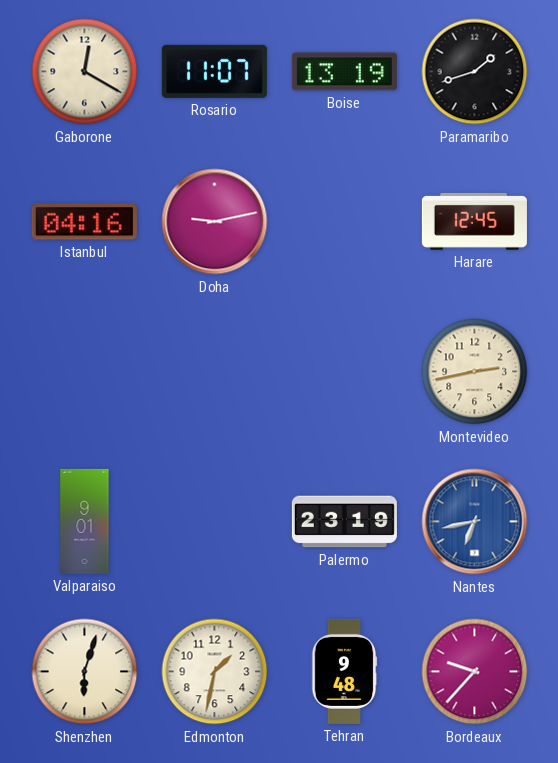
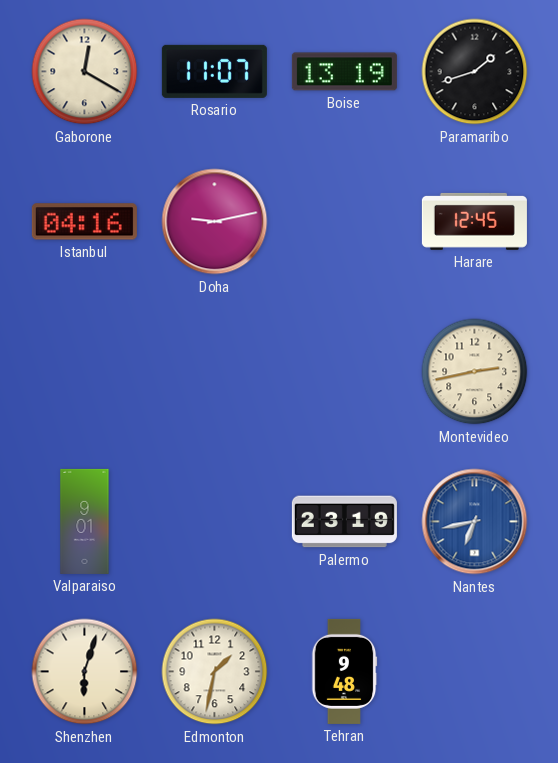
Bordeaux: 9:37 -> none
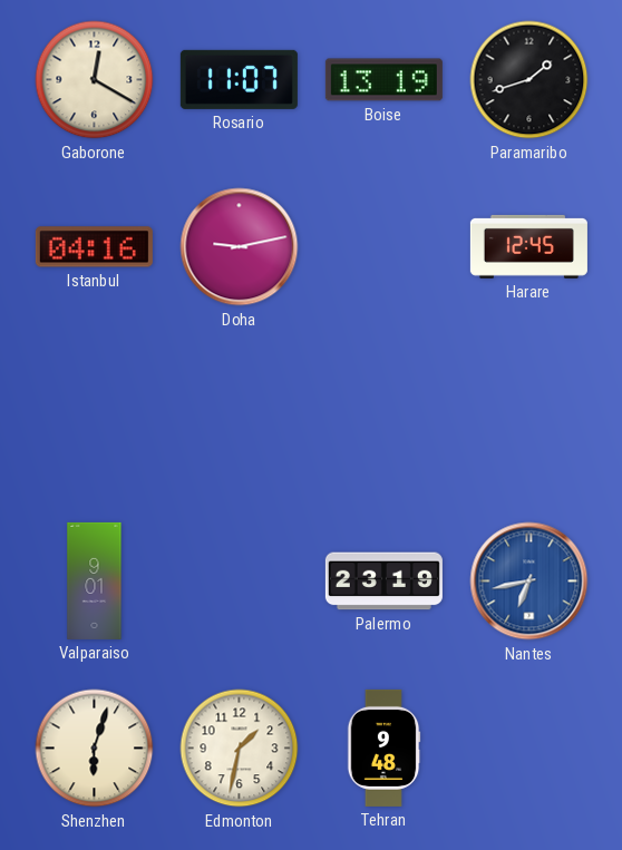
Montevideo: 2:43 -> none
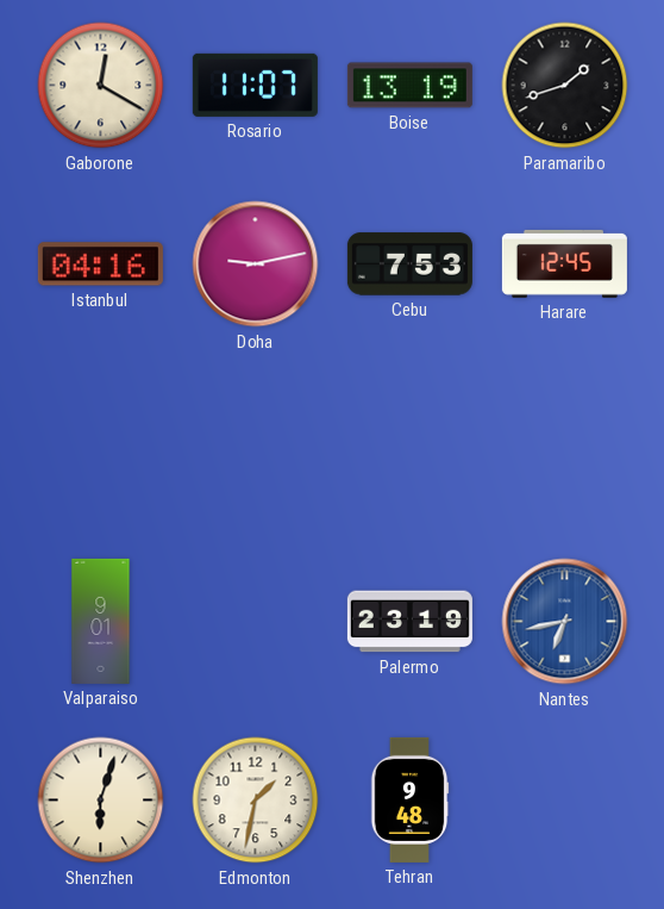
Cebu: none -> 7:53
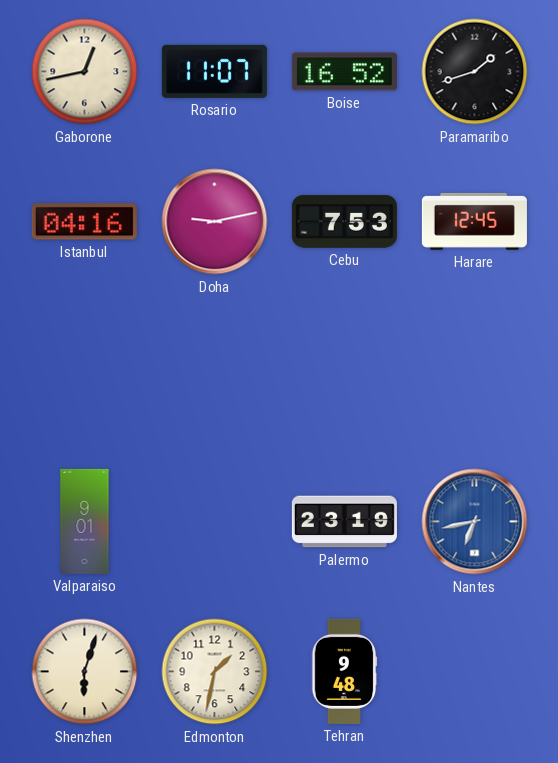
Gaborone: 12:20 -> 12:43
Boise: 13:19 -> 16:52
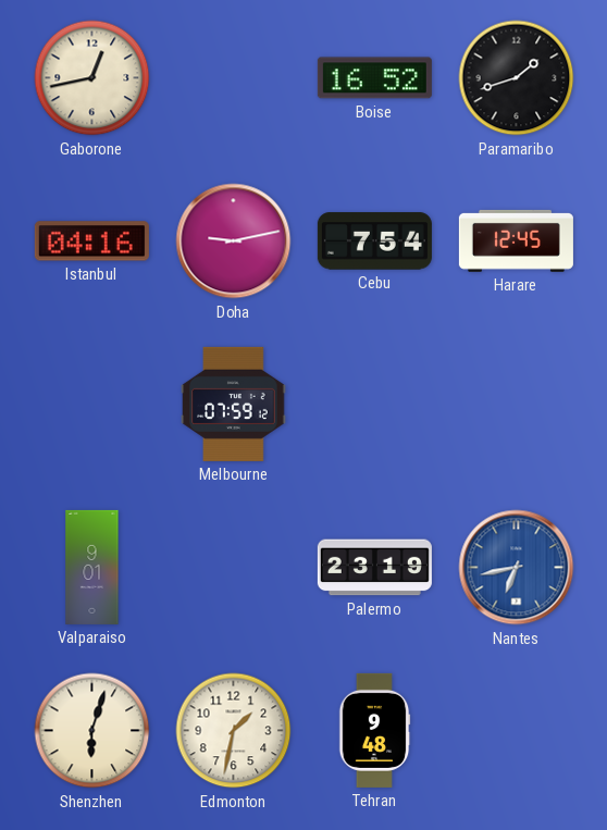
Rosario: 11:07 -> none
Cebu: 7:53 -> 7:54
Melbourne: none -> 07:59
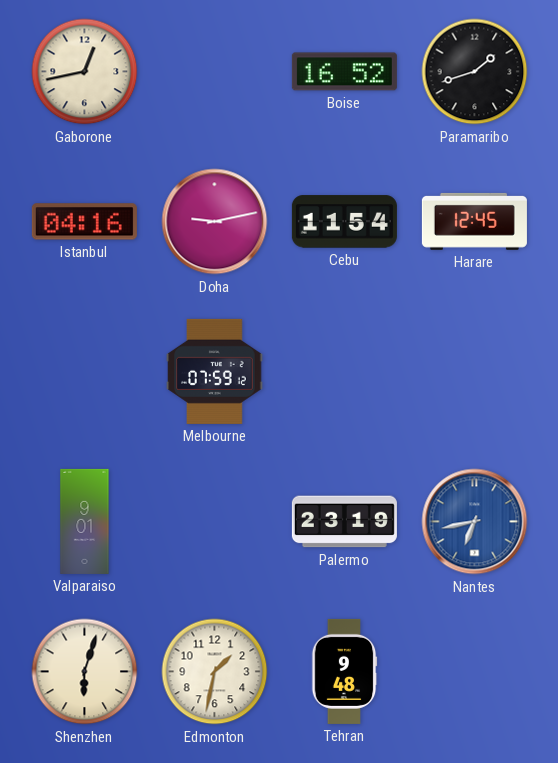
Cebu: 7:54 -> 11:54
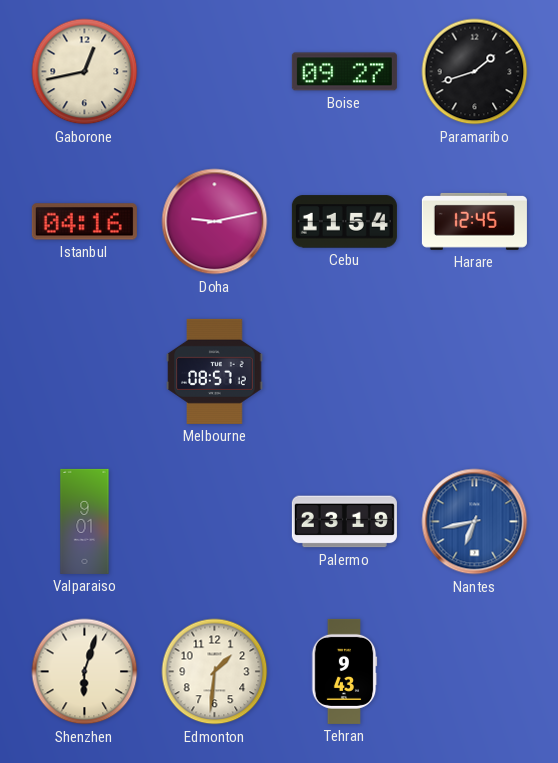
Boise: 16:52 -> 09:27
Melbourne: 07:59 -> 08:57
Edmonton: 1:32 -> 1:31
Tehran: 9:48 -> 9:43
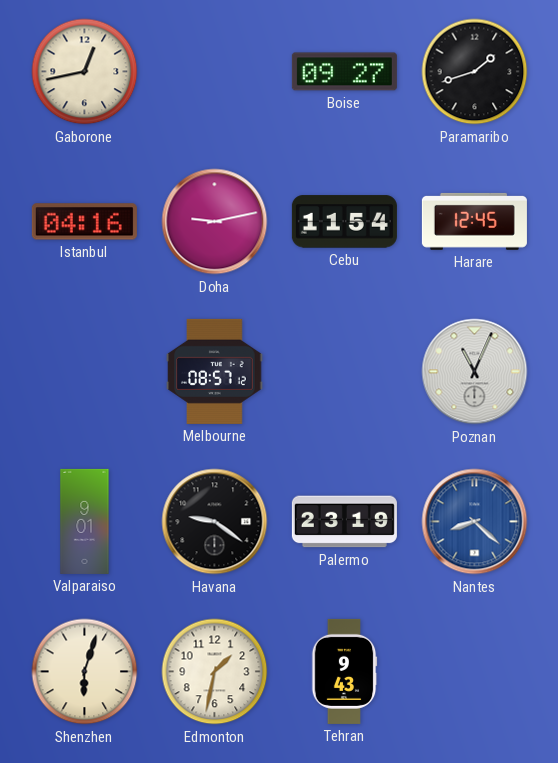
Poznan: none -> 11:04
Havana: none -> 9:21
Nantes: 6:43 -> 8:22
Edmonton: 1:31 -> 1:32
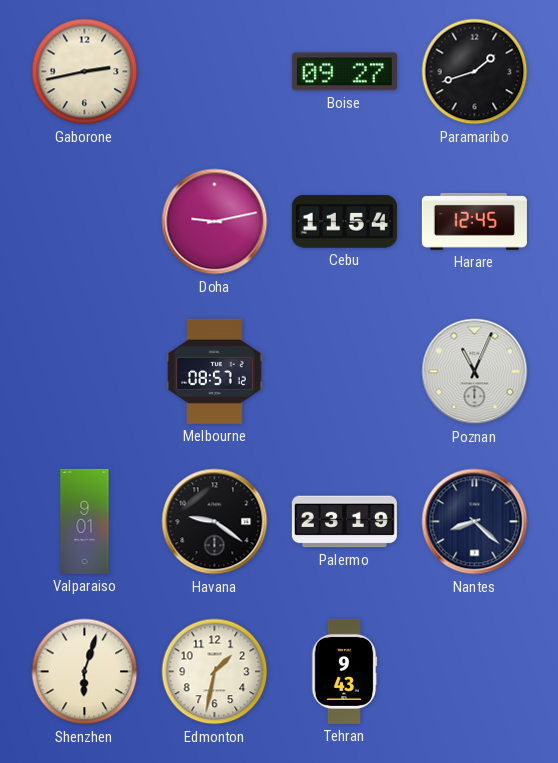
Gaborone: 12:43 -> 2:43
Istanbul: 04:16 -> none
Nantes dial: blue -> navy
